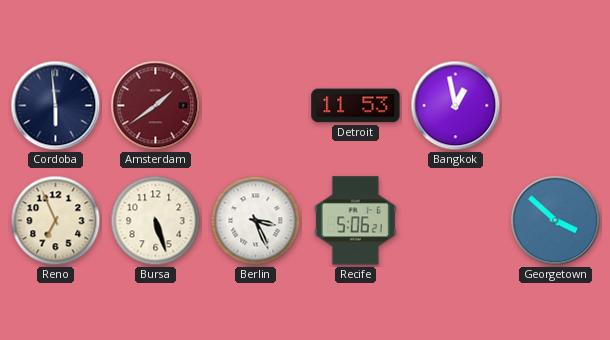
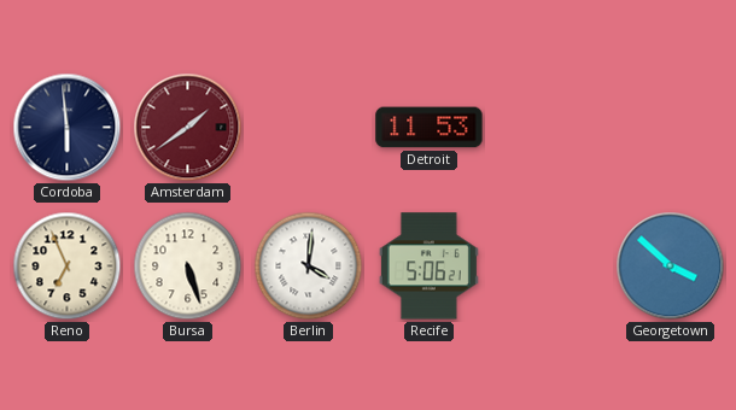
Bangkok: 12:58 -> none
Berlin: 3:26 -> 4:01
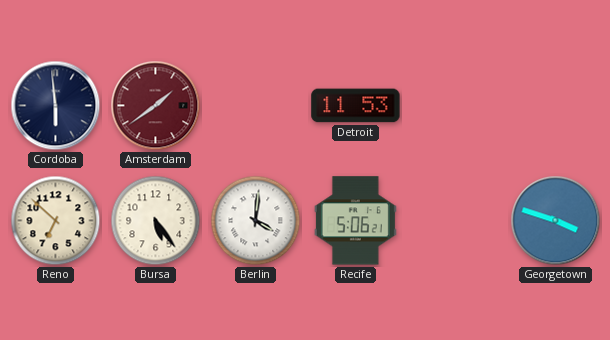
Reno: 6:56 -> 6:52
Bursa: 5:27 -> 5:24
Georgetown: 3:52 -> 3:48
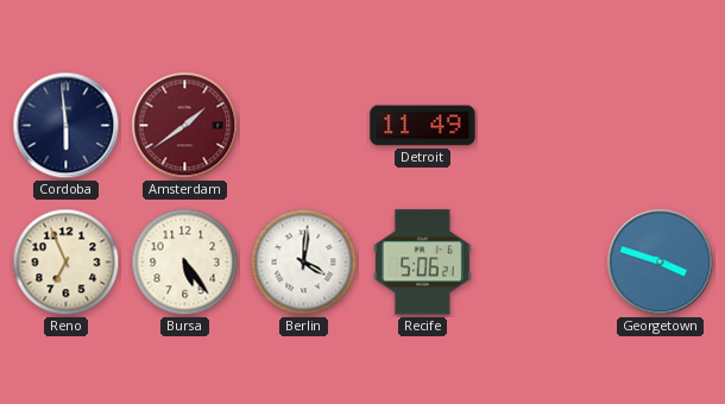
Detroit: 11:53 -> 11:49
Reno: 6:52 -> 6:56
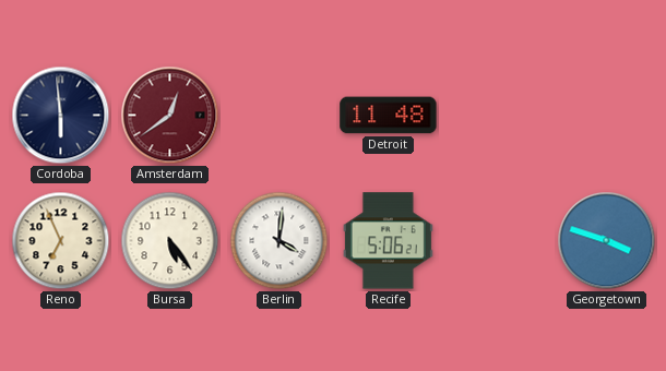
Amsterdam: 1:39 -> 12:39
Detroit: 11:49 -> 11:48
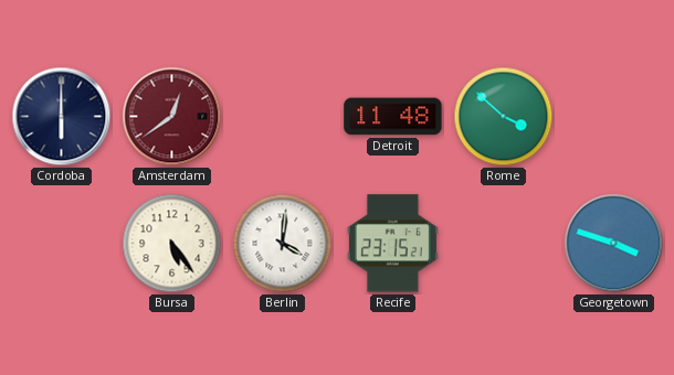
Cordoba: 5:59 -> 6:00
Rome: none -> 3:52
Reno: 6:56 -> none
Recife: 5:06 -> 23:15
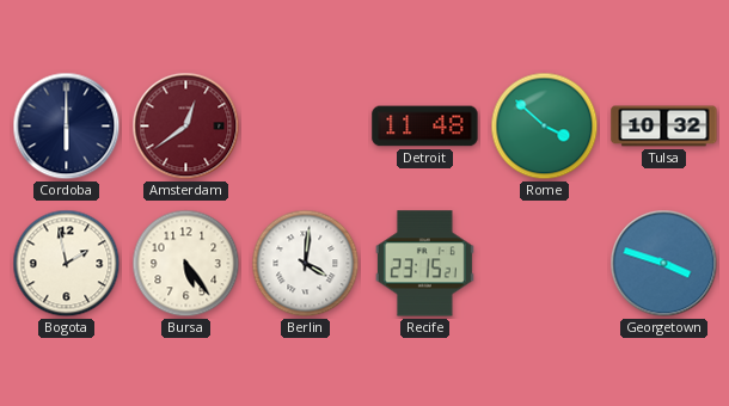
Tulsa: none -> 10:32
Bogota: none -> 1:58
